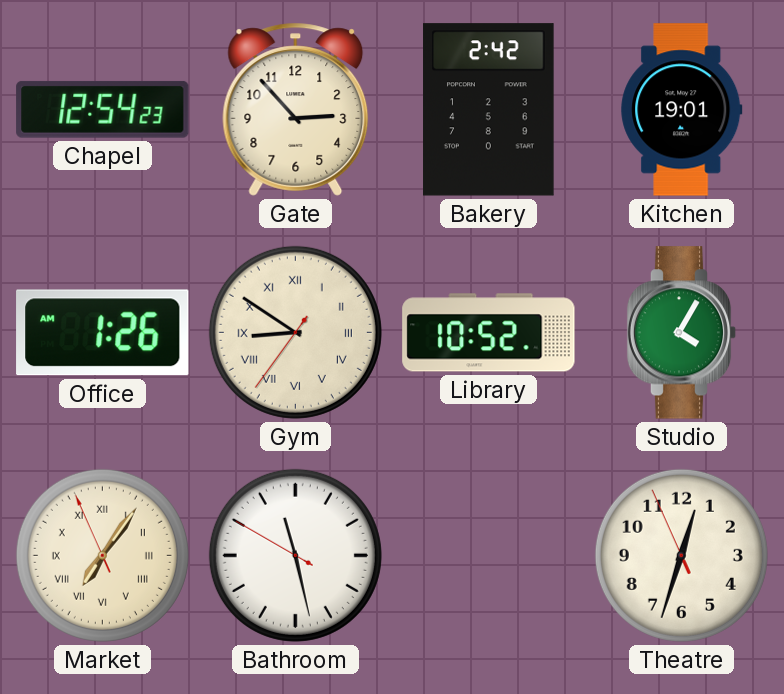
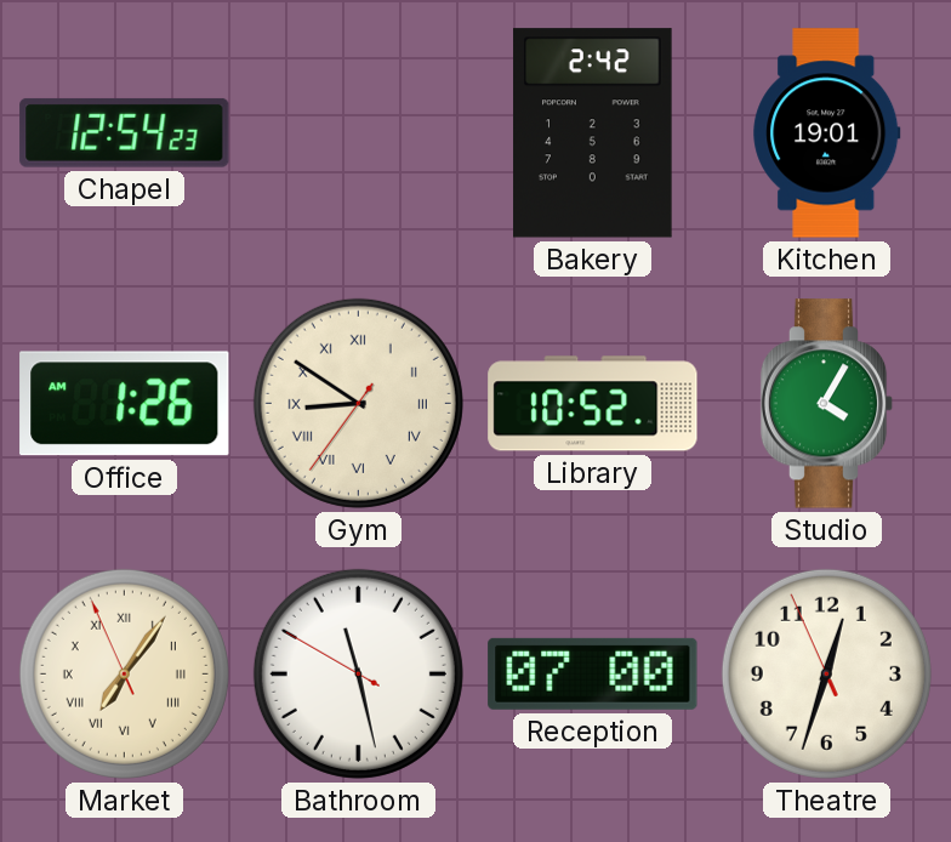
Gate: 2:53 -> none
Reception: none -> 07:00
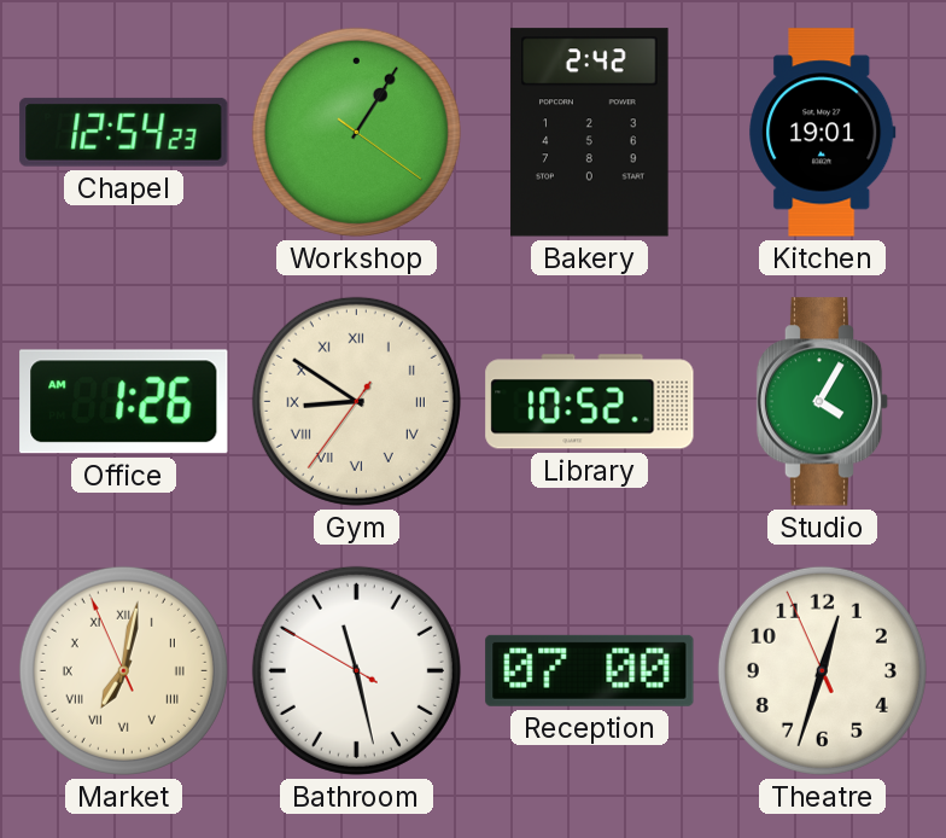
Workshop: none -> 1:05
Market: 7:05 -> 7:01
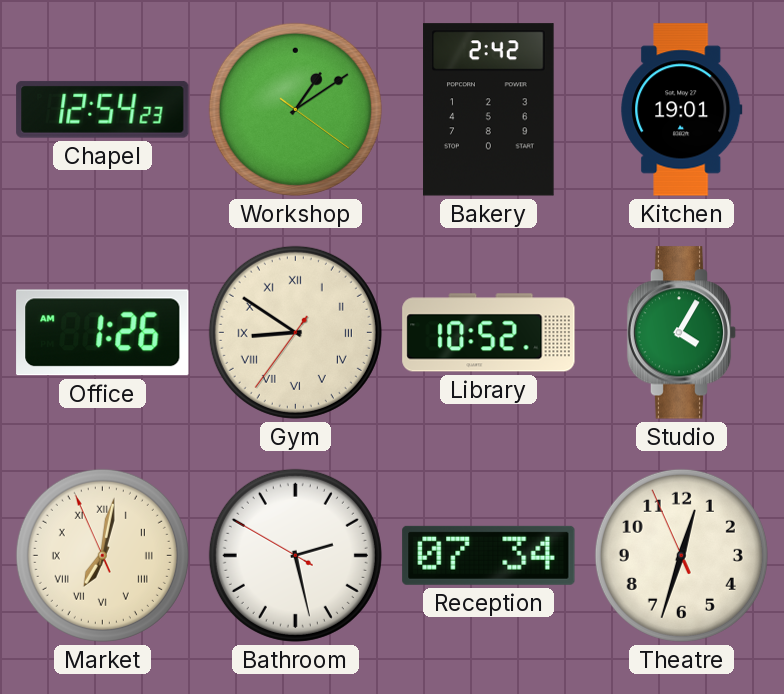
Workshop: 1:05 -> 1:09
Bathroom: 11:27 -> 2:27
Reception: 07:00 -> 07:34
